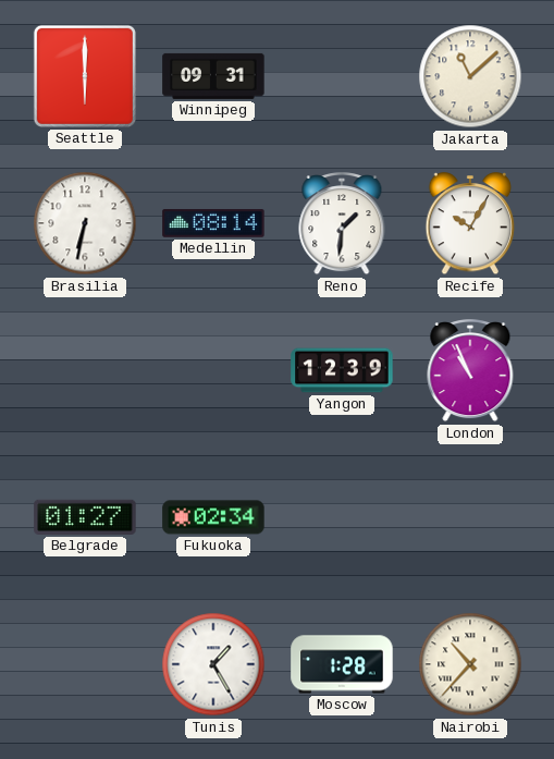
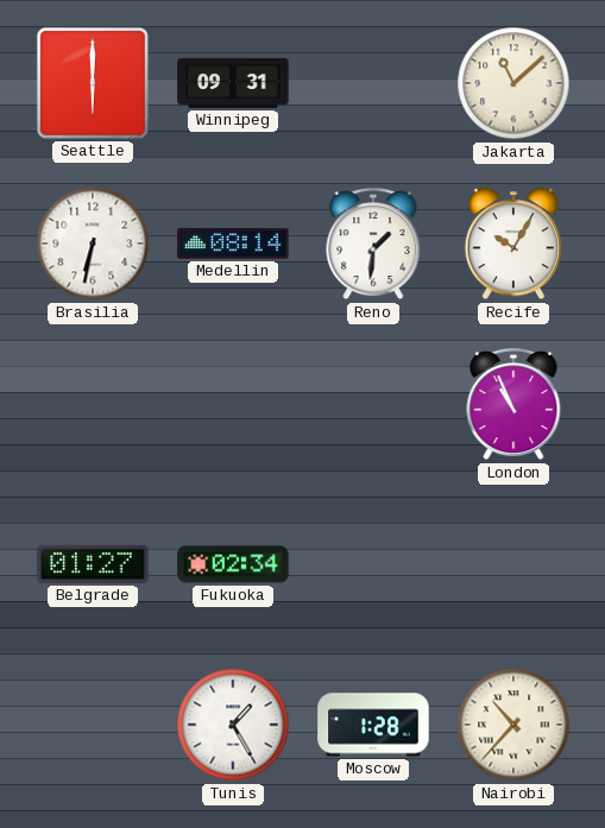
Yangon: 12:39 -> none
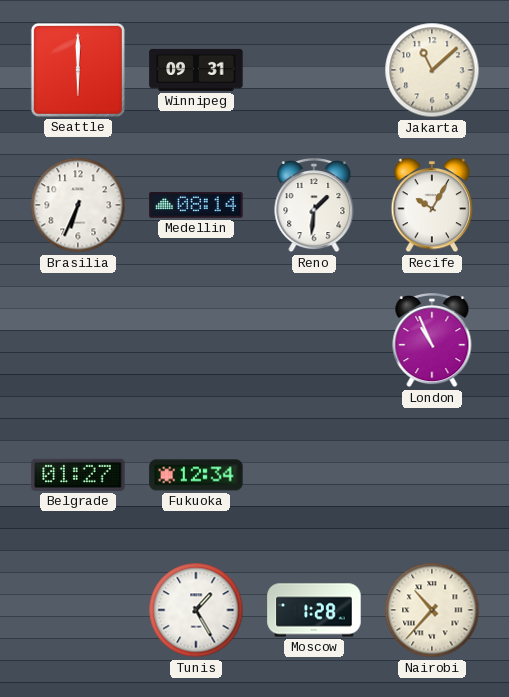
Brasilia: 6:32 -> 6:34
Fukuoka: 02:34 -> 12:34
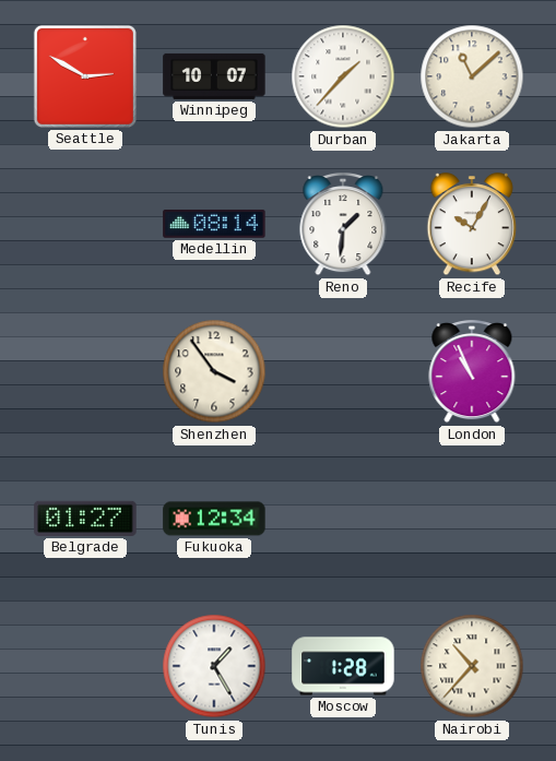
Seattle: 6:00 -> 2:50
Winnipeg: 09:31 -> 10:07
Durban: none -> 1:37
Brasilia: 6:34 -> none
Shenzhen: none -> 3:54
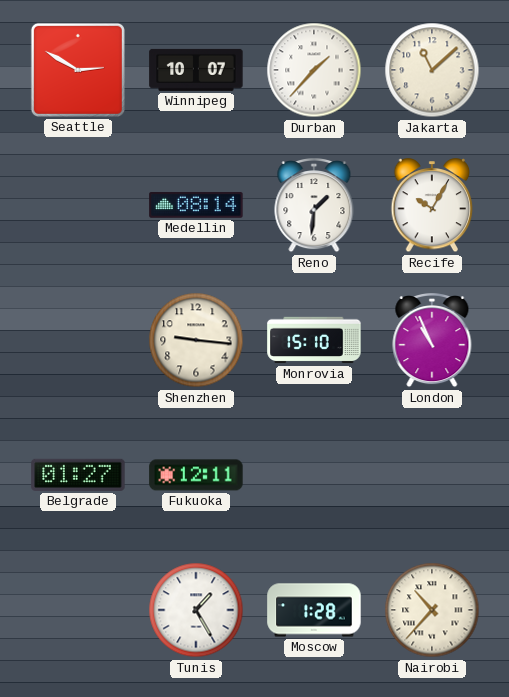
Shenzhen: 3:54 -> 9:16
Monrovia: none -> 15:10
Fukuoka: 12:34 -> 12:11
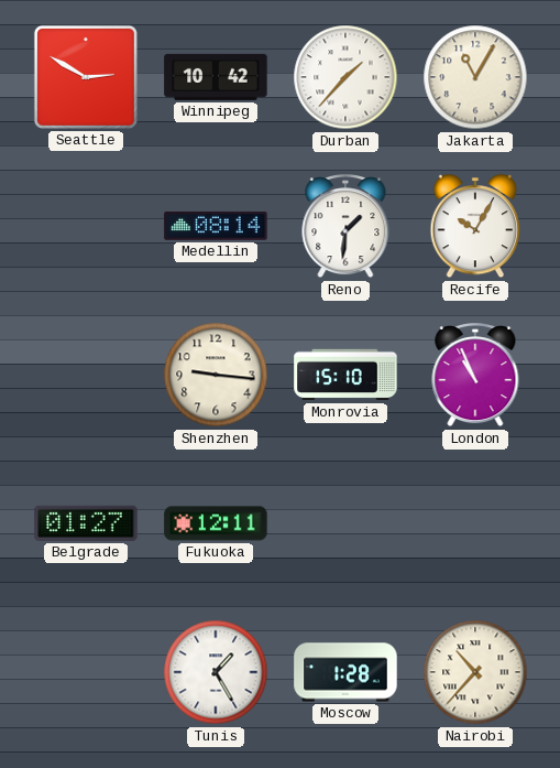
Winnipeg: 10:07 -> 10:42
Jakarta: 11:08 -> 11:05
